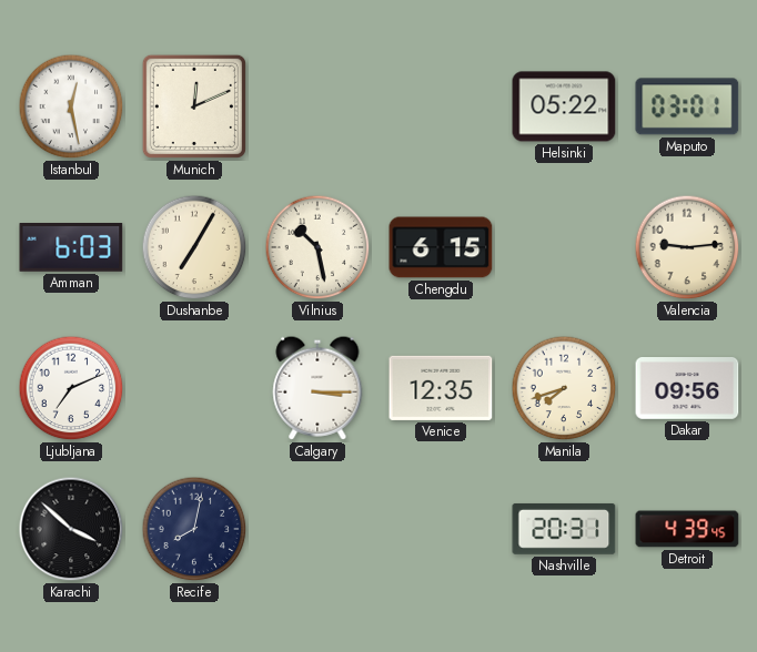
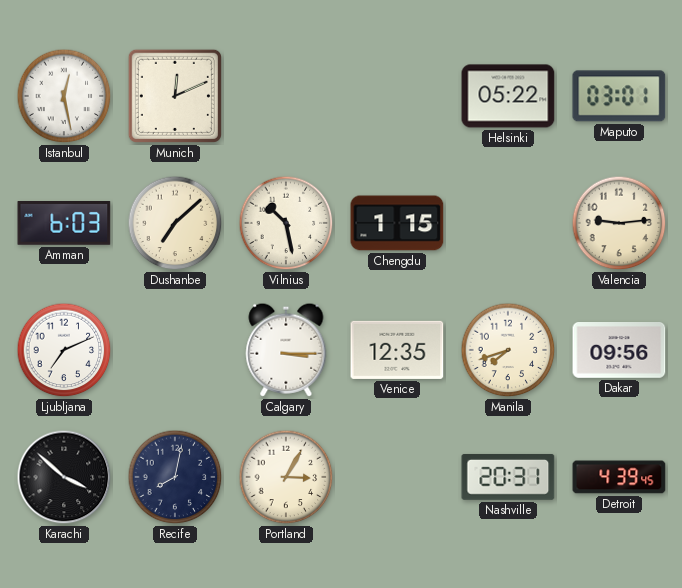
Dushanbe: 7:05 -> 7:08
Chengdu: 6:15 -> 1:15
Portland: none -> 3:05
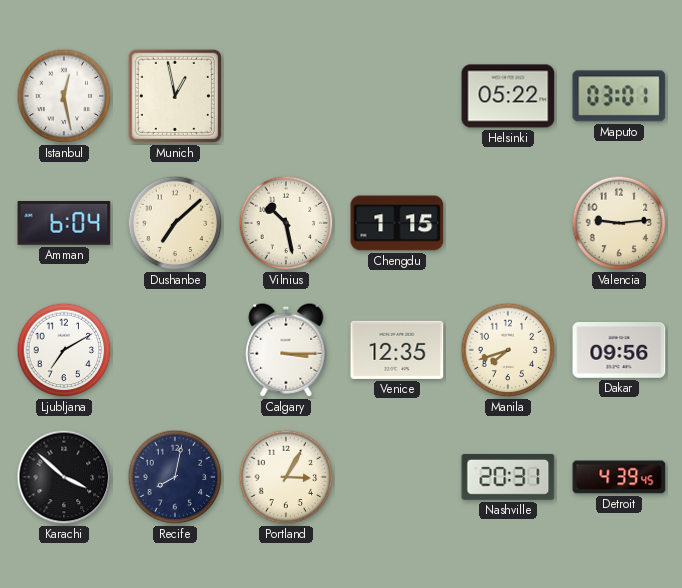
Munich: 12:11 -> 12:58
Amman: 6:03 -> 6:04
Ljubljana: 7:11 -> 7:10
